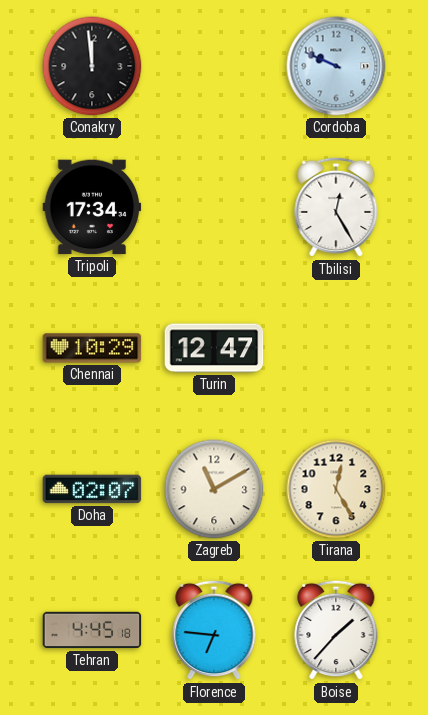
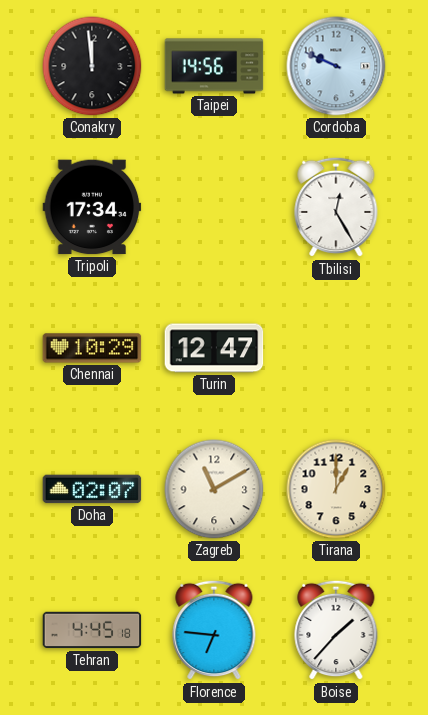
Taipei: none -> 14:56
Tirana: 12:25 -> 1:00
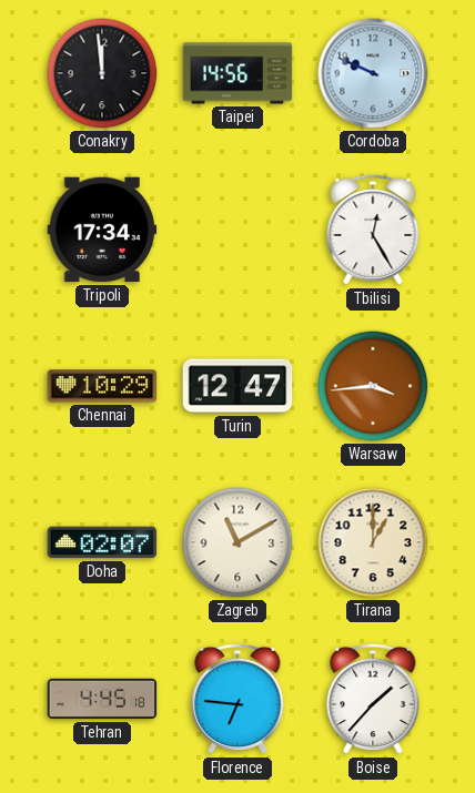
Warsaw: none -> 3:44
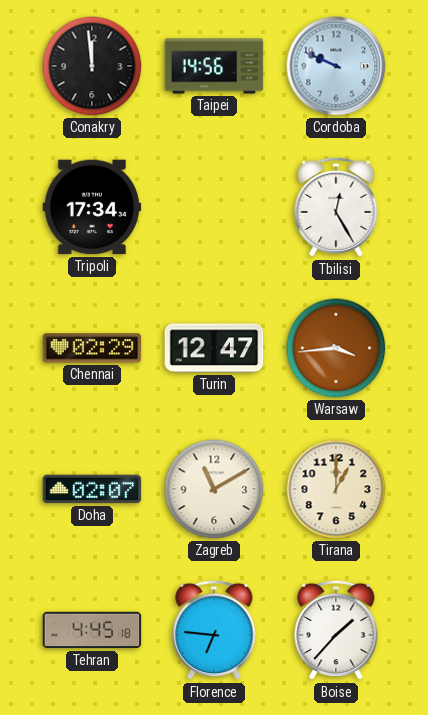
Chennai: 10:29 -> 02:29
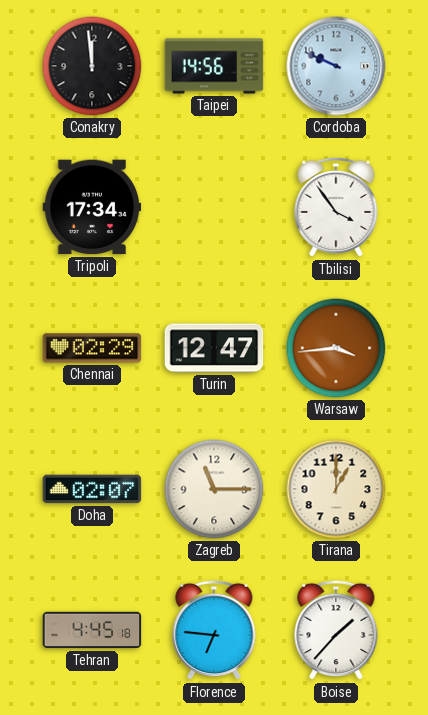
Tbilisi: 12:25 -> 3:54
Zagreb: 11:10 -> 11:15
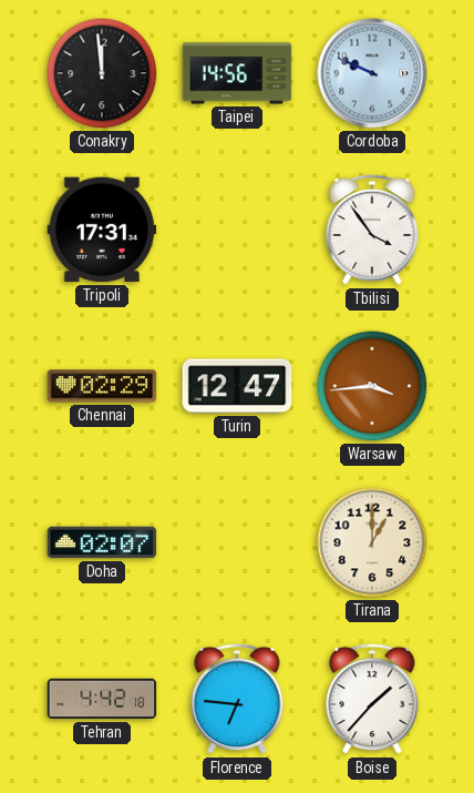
Tripoli: 17:34 -> 17:31
Zagreb: 11:15 -> none
Tehran: 4:45 -> 4:42
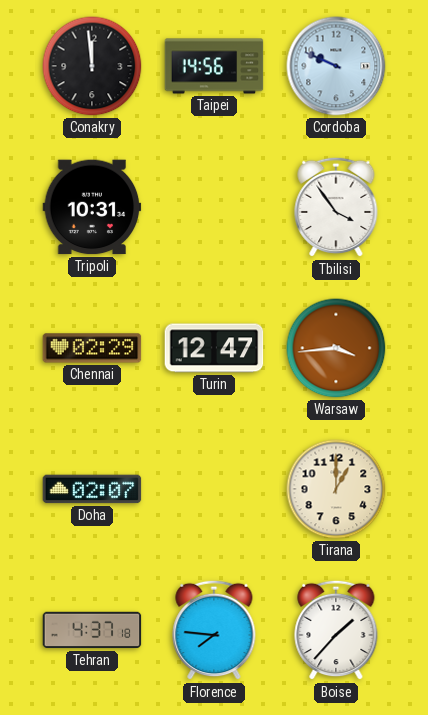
Tripoli: 17:31 -> 10:31
Tehran: 4:42 -> 4:37
Florence: 6:46 -> 7:46
